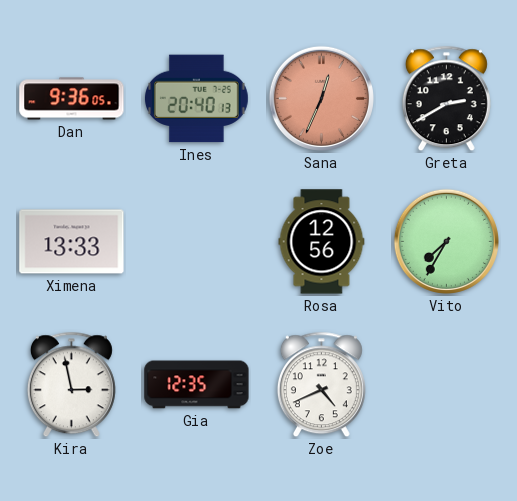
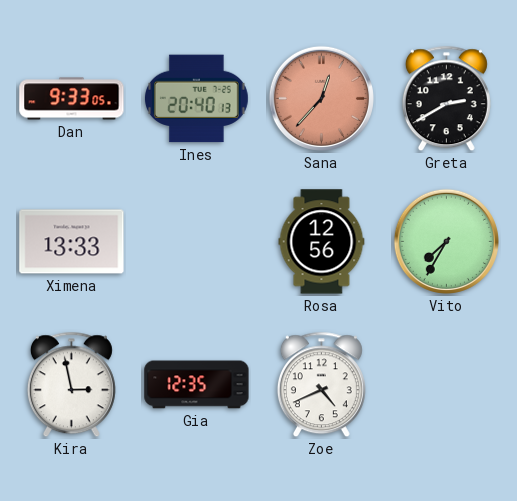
Dan: 9:36 -> 9:33
Sana: 12:34 -> 12:37
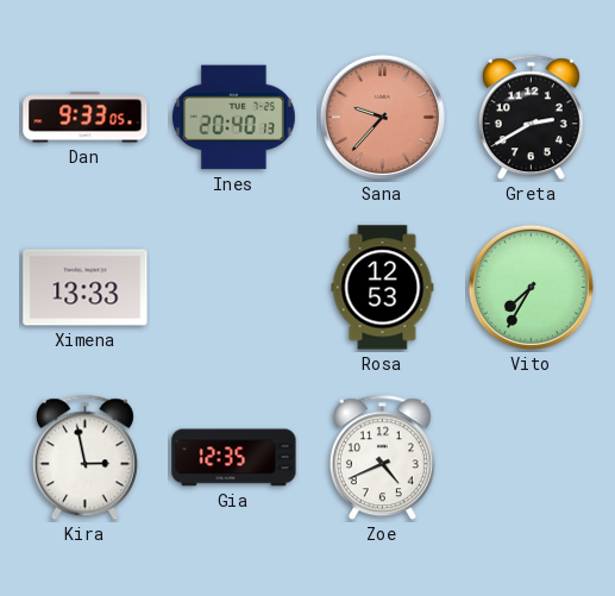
Sana: 12:37 -> 9:37
Rosa: 12:56 -> 12:53
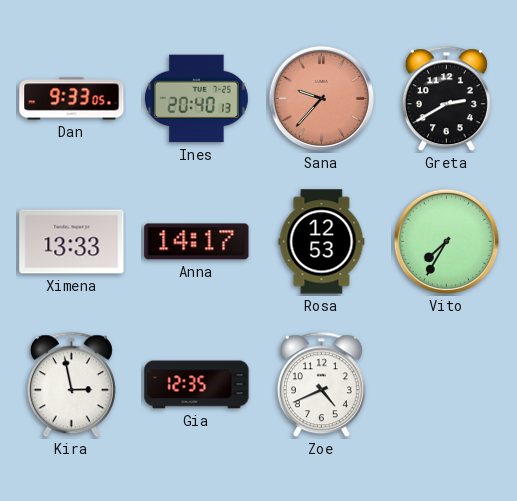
Anna: none -> 14:17
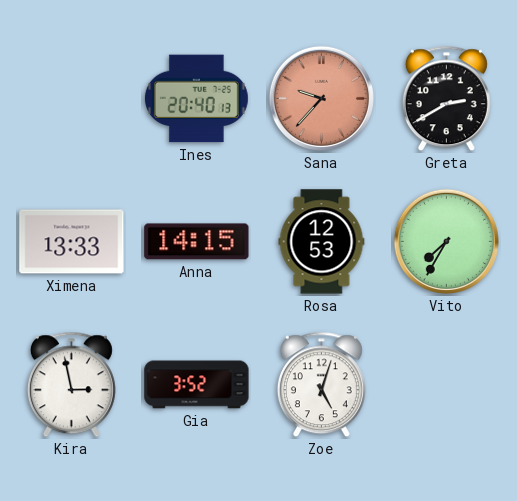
Dan: 9:33 -> none
Anna: 14:17 -> 14:15
Gia: 12:35 -> 3:52
Zoe: 4:41 -> 5:03
